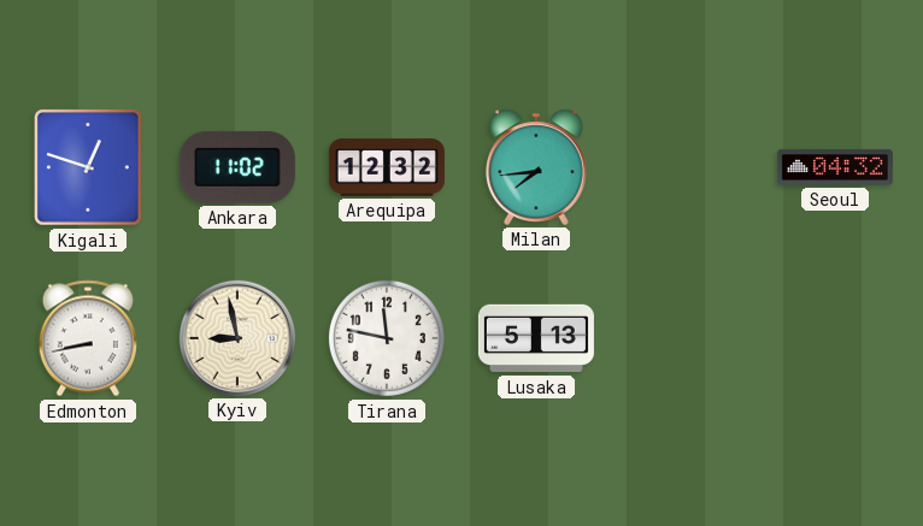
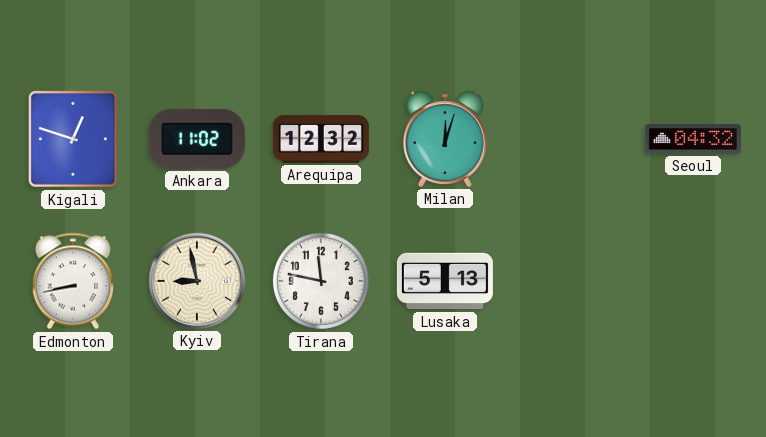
Milan: 7:44 -> 12:03
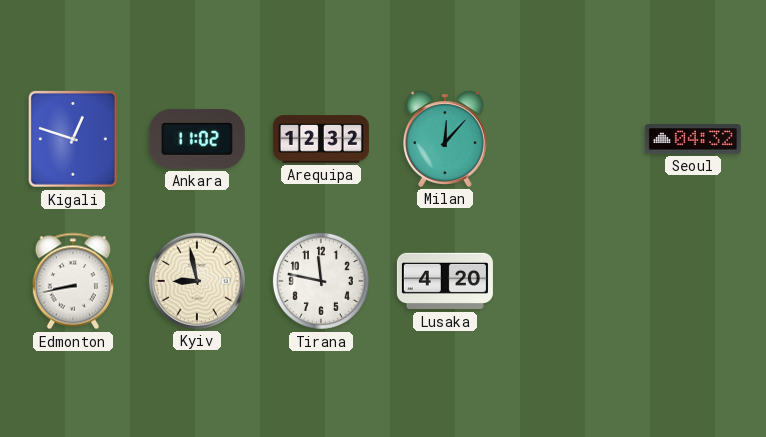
Milan: 12:03 -> 12:07
Lusaka: 5:13 -> 4:20
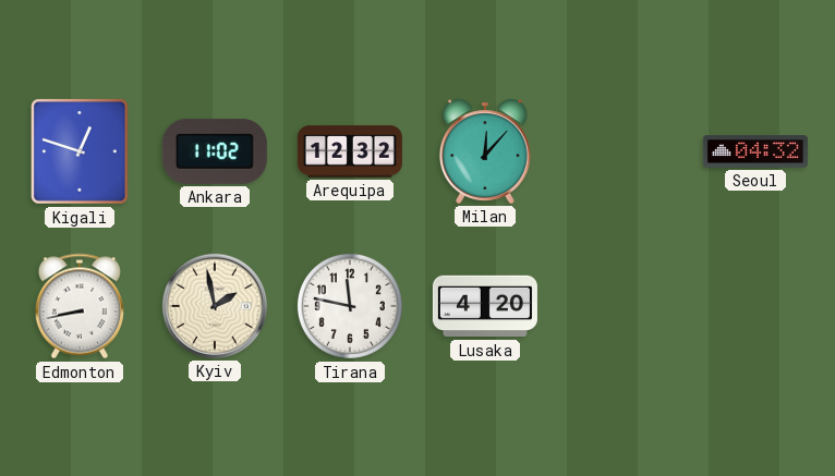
Kyiv: 8:58 -> 1:58
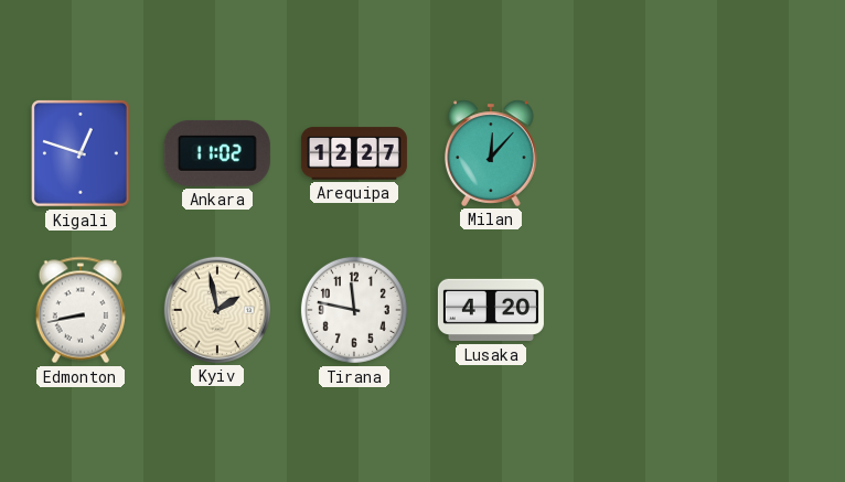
Arequipa: 12:32 -> 12:27
Seoul: 04:32 -> none
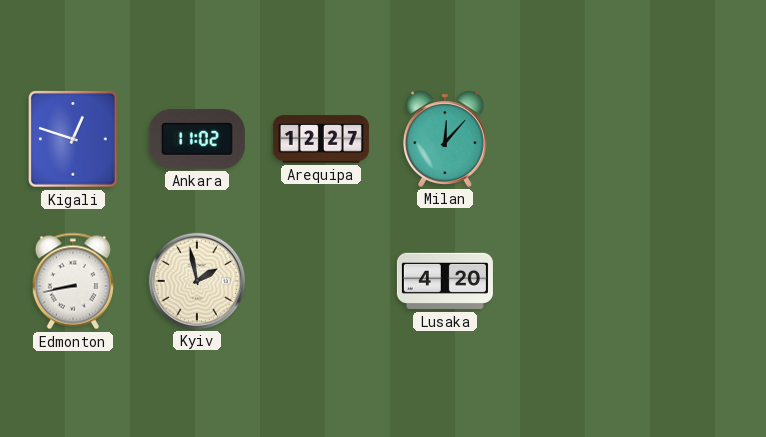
Tirana: 11:47 -> none
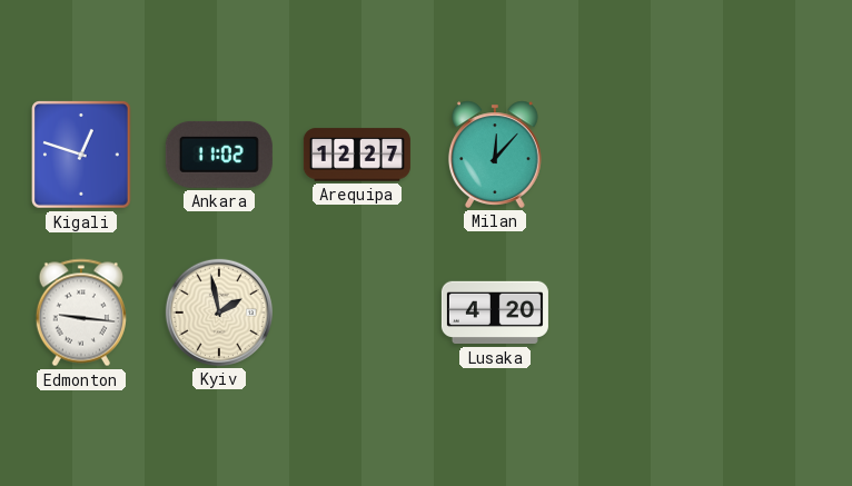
Edmonton: 8:43 -> 9:16
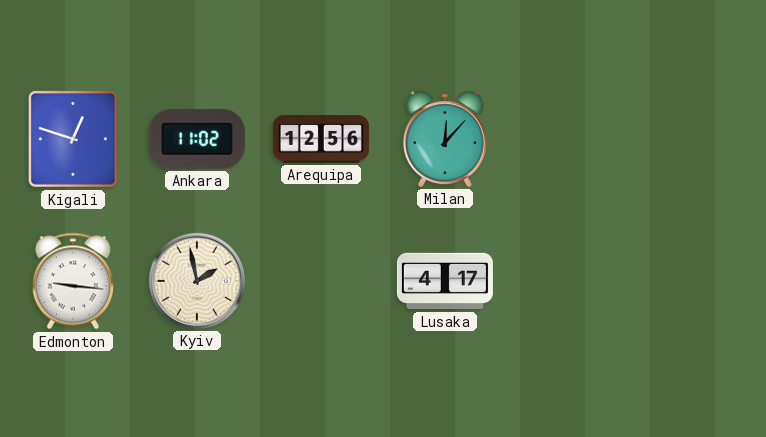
Arequipa: 12:27 -> 12:56
Lusaka: 4:20 -> 4:17
